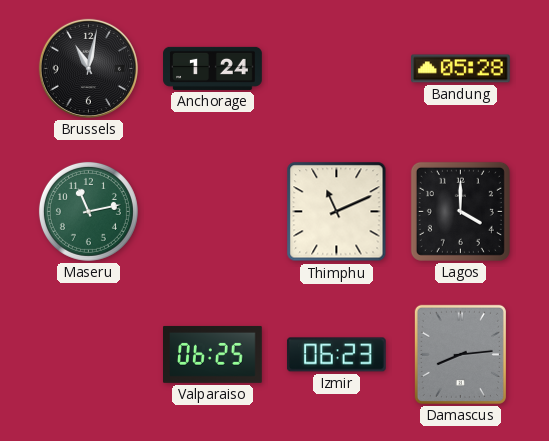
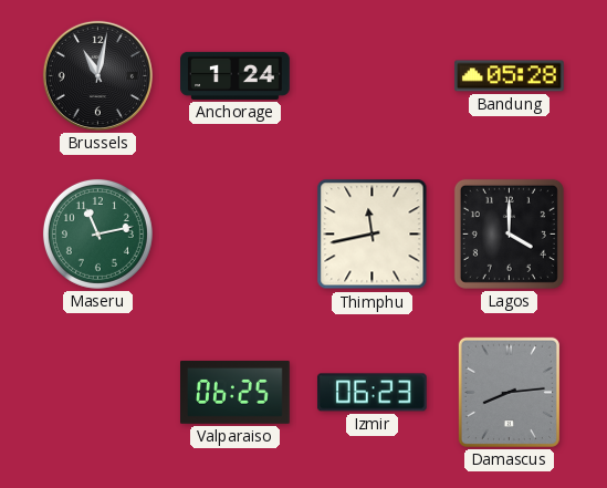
Thimphu: 11:11 -> 11:43
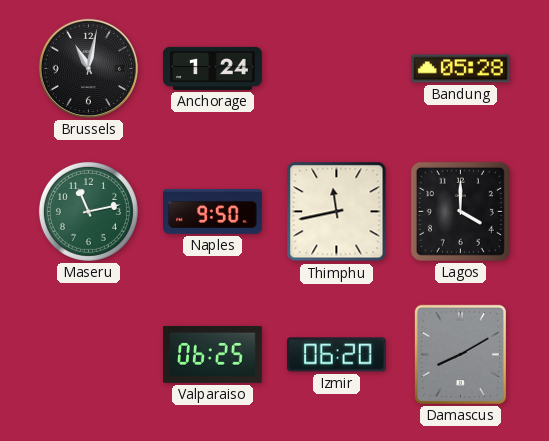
Naples: none -> 9:50
Izmir: 06:23 -> 06:20
Damascus: 8:14 -> 8:10
